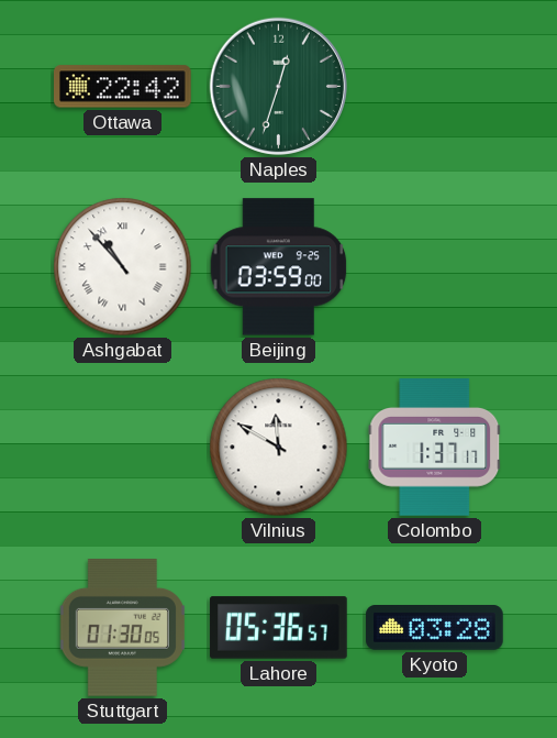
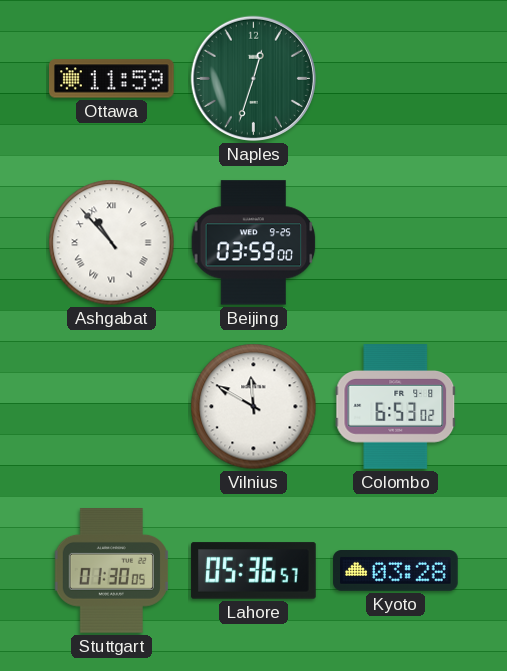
Ottawa: 22:42 -> 11:59
Colombo: 1:37 -> 6:53
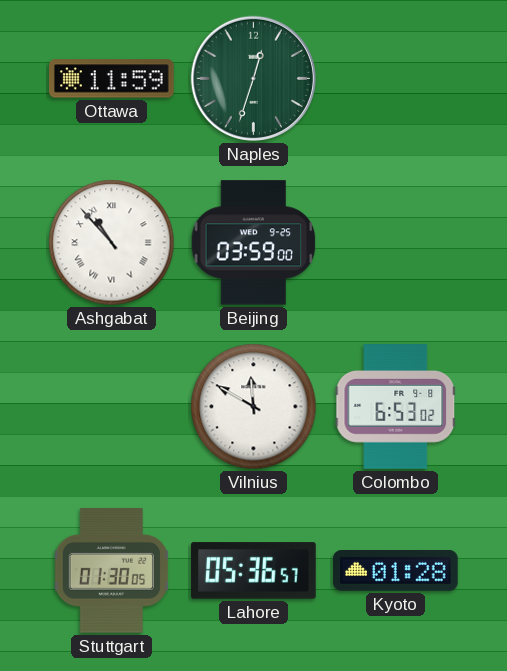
Kyoto: 03:28 -> 01:28
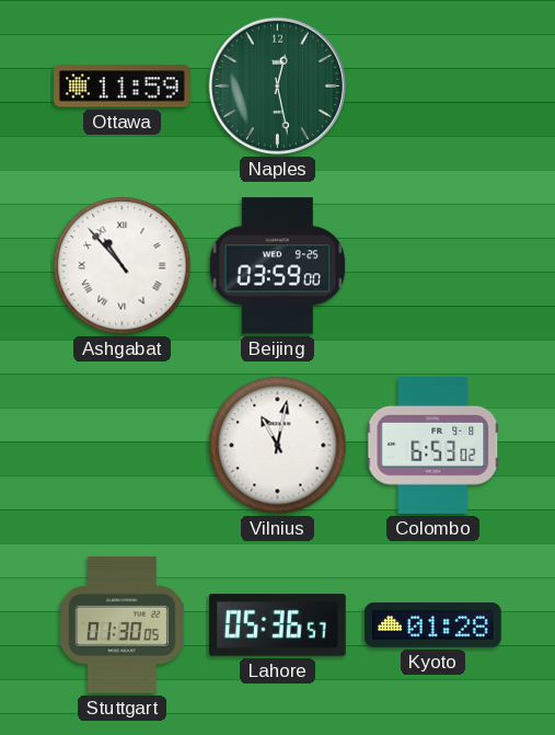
Naples: 12:33 -> 12:28
Vilnius: 11:50 -> 11:02
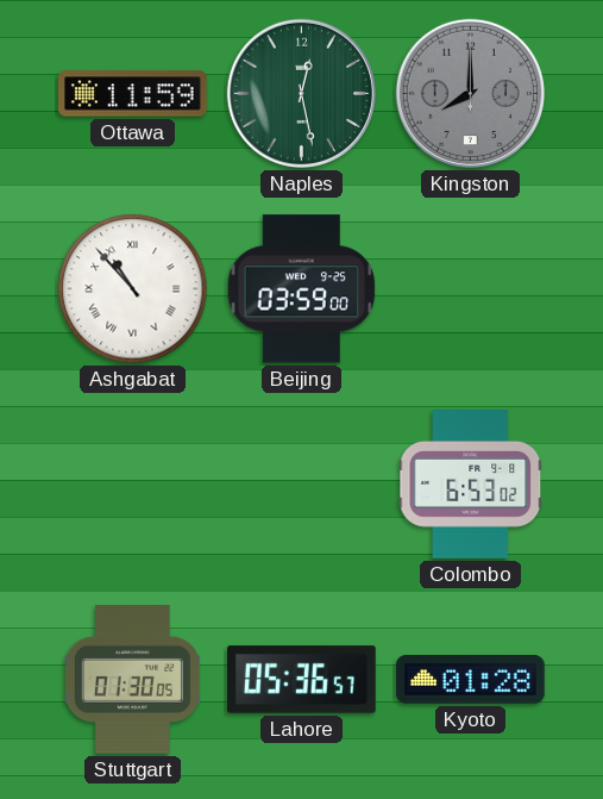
Kingston: none -> 8:00
Vilnius: 11:02 -> none
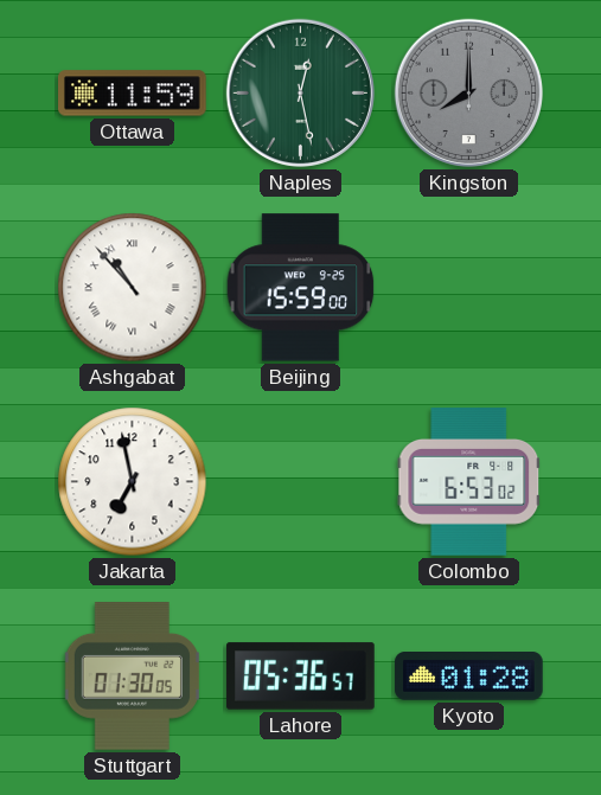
Beijing: 03:59 -> 15:59
Jakarta: none -> 6:58
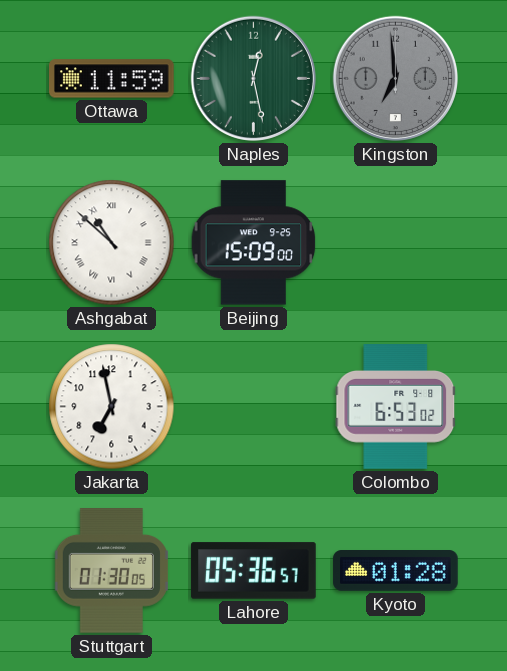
Kingston: 8:00 -> 6:59
Ashgabat: 10:53 -> 10:52
Beijing: 15:59 -> 15:09
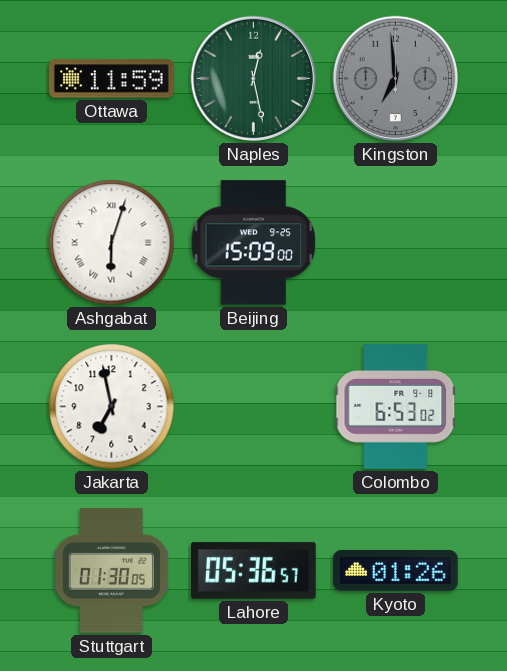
Ashgabat: 10:52 -> 6:03
Kyoto: 01:28 -> 01:26
